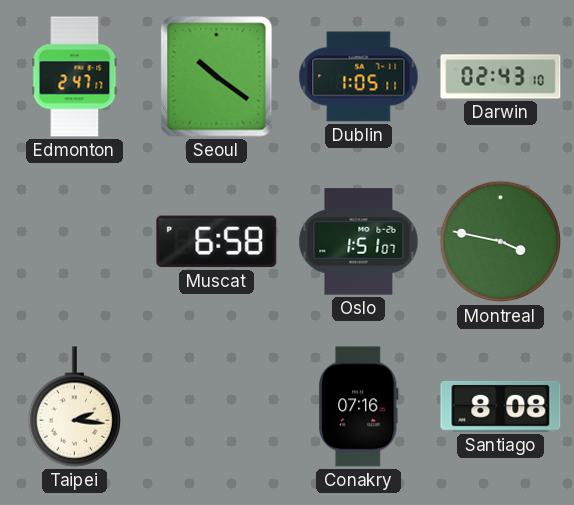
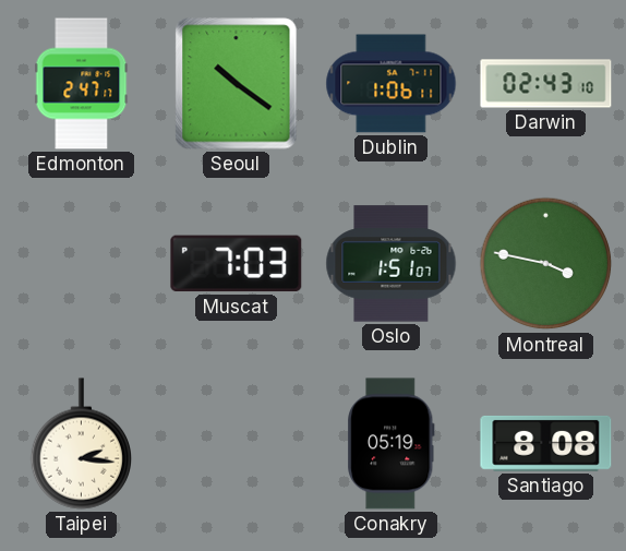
Dublin: 1:05 -> 1:06
Muscat: 6:58 -> 7:03
Conakry: 07:16 -> 05:19
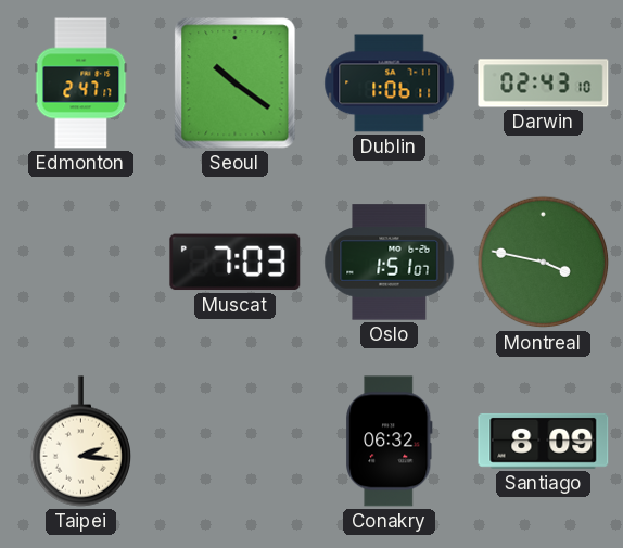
Conakry: 05:19 -> 06:32
Santiago: 8:08 -> 8:09
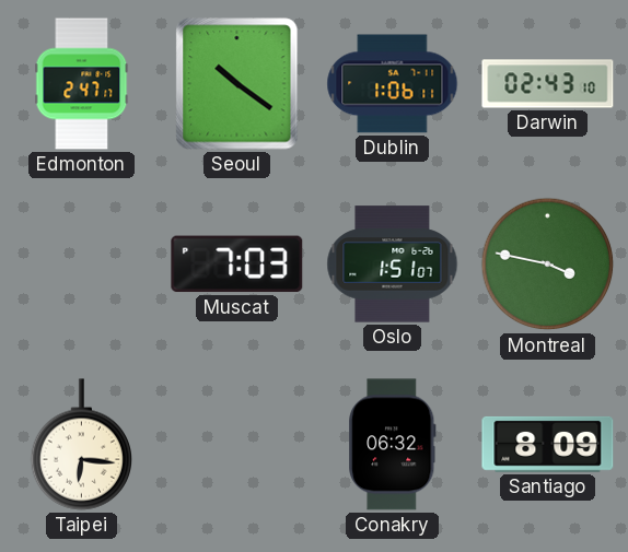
Taipei: 2:16 -> 6:16
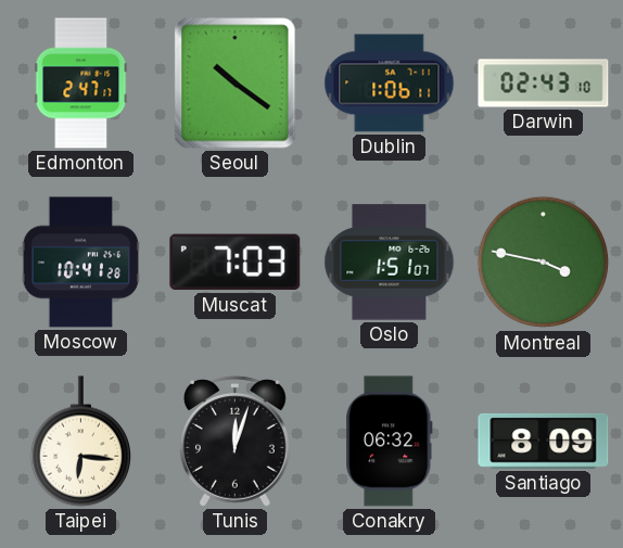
Moscow: none -> 10:41
Tunis: none -> 12:03
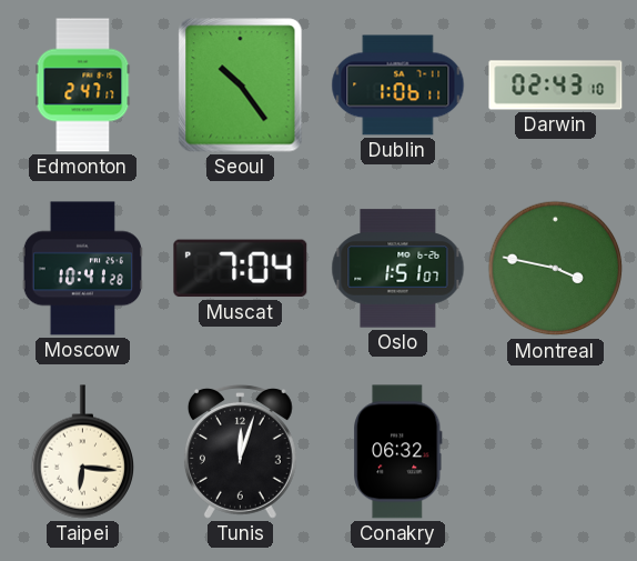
Seoul: 10:21 -> 10:24
Muscat: 7:03 -> 7:04
Santiago: 8:09 -> none
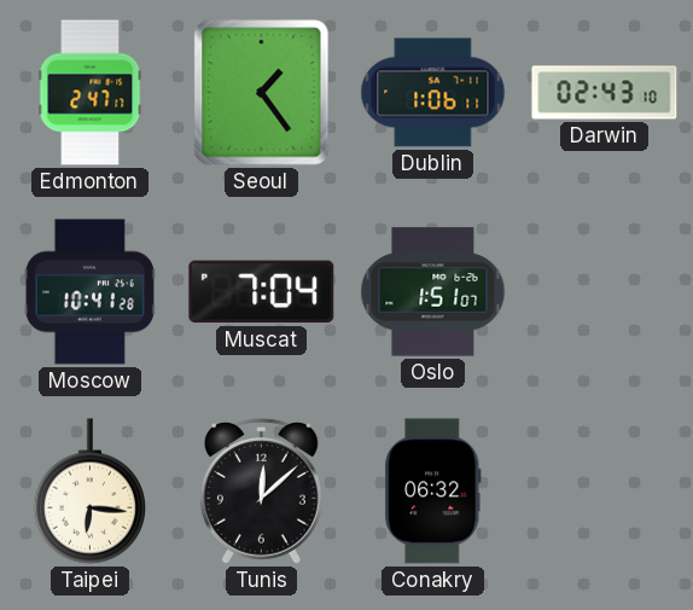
Seoul: 10:24 -> 1:24
Montreal: 3:47 -> none
Tunis: 12:03 -> 12:08
